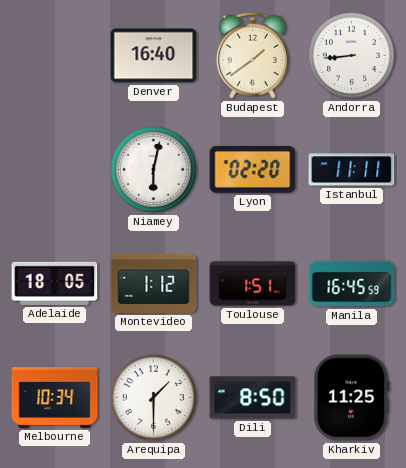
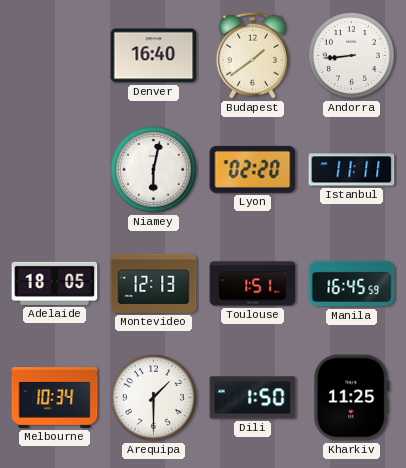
Montevideo: 1:12 -> 12:13
Dili: 8:50 -> 1:50
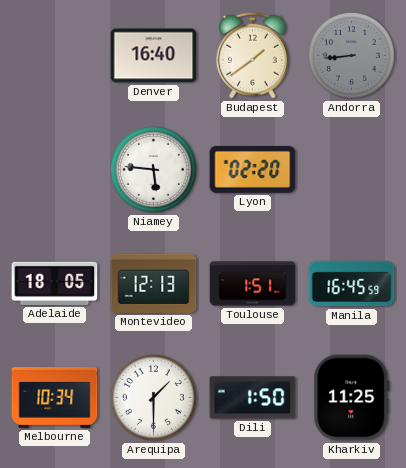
Andorra dial: white -> grey
Niamey: 6:02 -> 5:46
Istanbul: 11:11 -> none
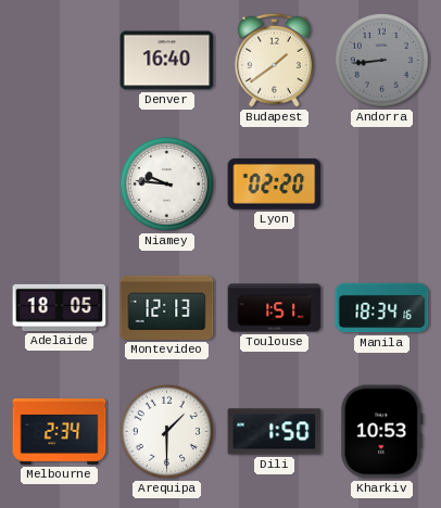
Niamey: 5:46 -> 9:46
Manila: 16:45 -> 18:34
Melbourne: 10:34 -> 2:34
Kharkiv: 11:25 -> 10:53
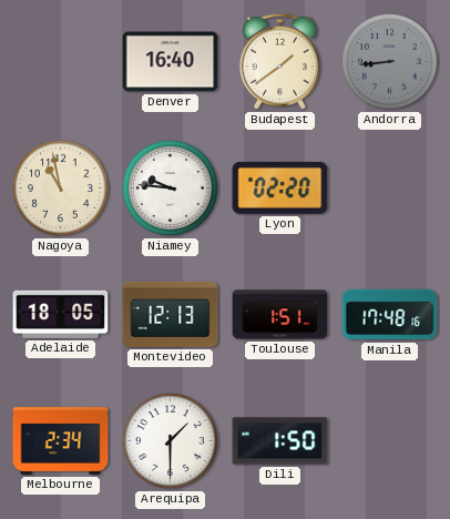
Nagoya: none -> 10:58
Manila: 18:34 -> 17:48
Kharkiv: 10:53 -> none
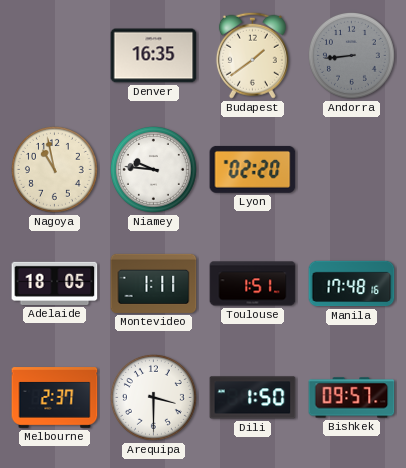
Denver: 16:40 -> 16:35
Montevideo: 12:13 -> 1:11
Melbourne: 2:34 -> 2:37
Arequipa: 1:30 -> 3:30
Bishkek: none -> 09:57
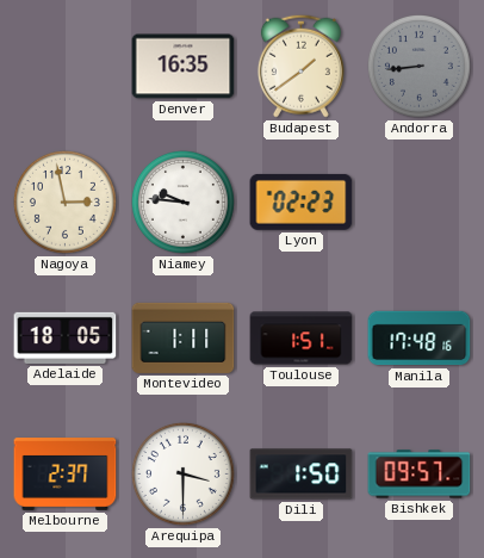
Nagoya: 10:58 -> 2:58
Lyon: 02:20 -> 02:23
